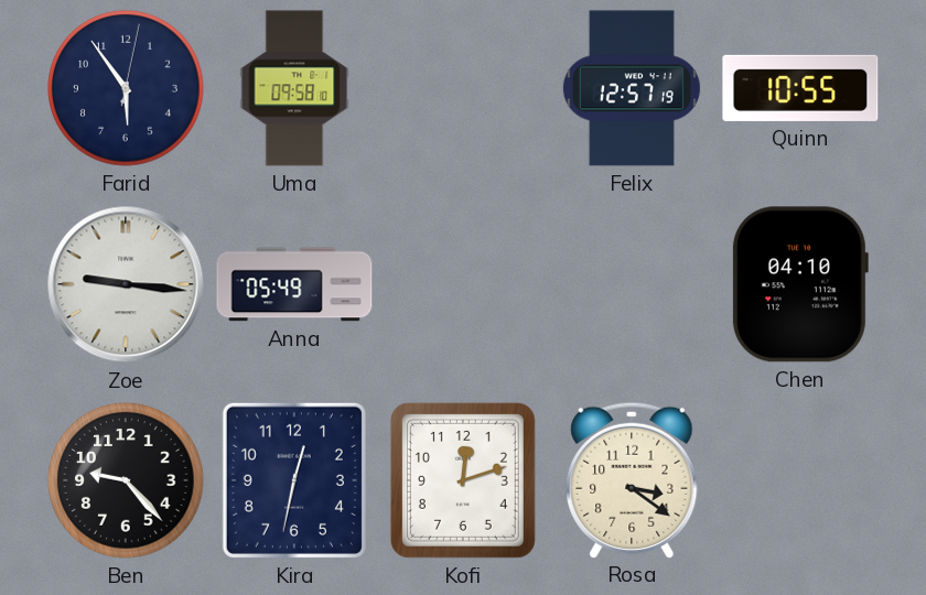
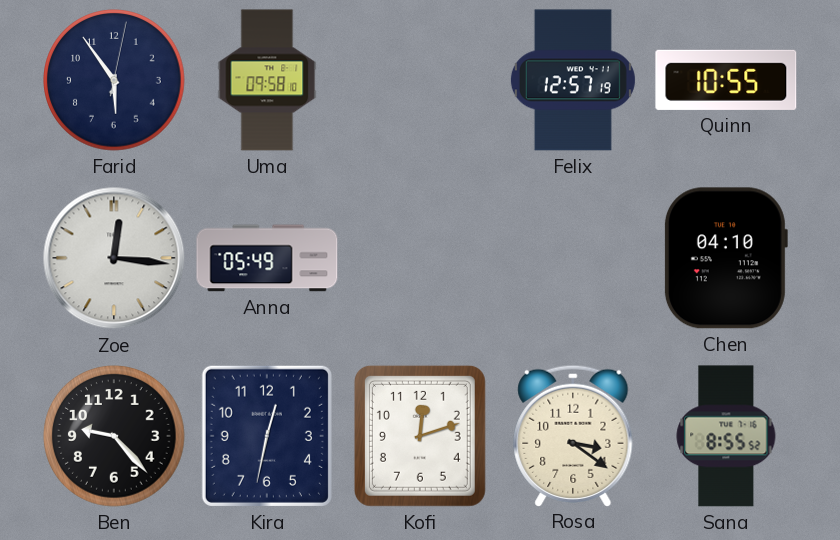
Zoe: 9:16 -> 12:16
Sana: none -> 8:55
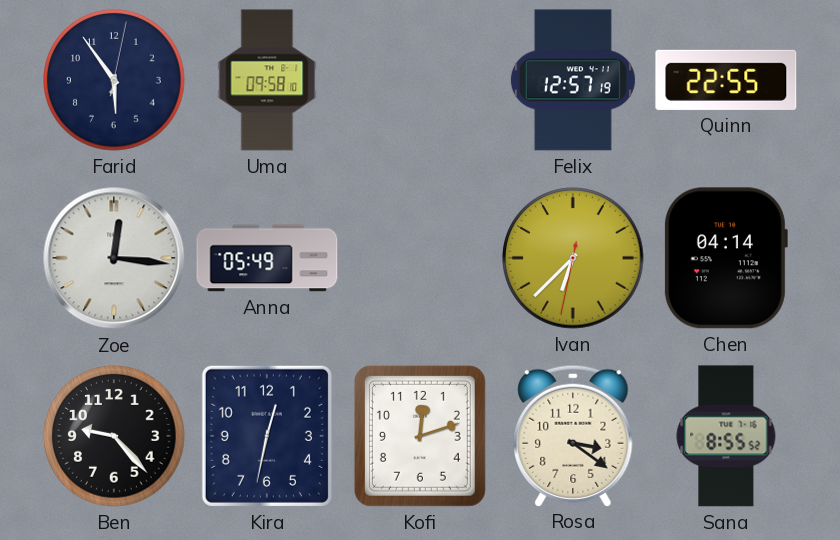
Quinn: 10:55 -> 22:55
Ivan: none -> 6:37
Chen: 04:10 -> 04:14
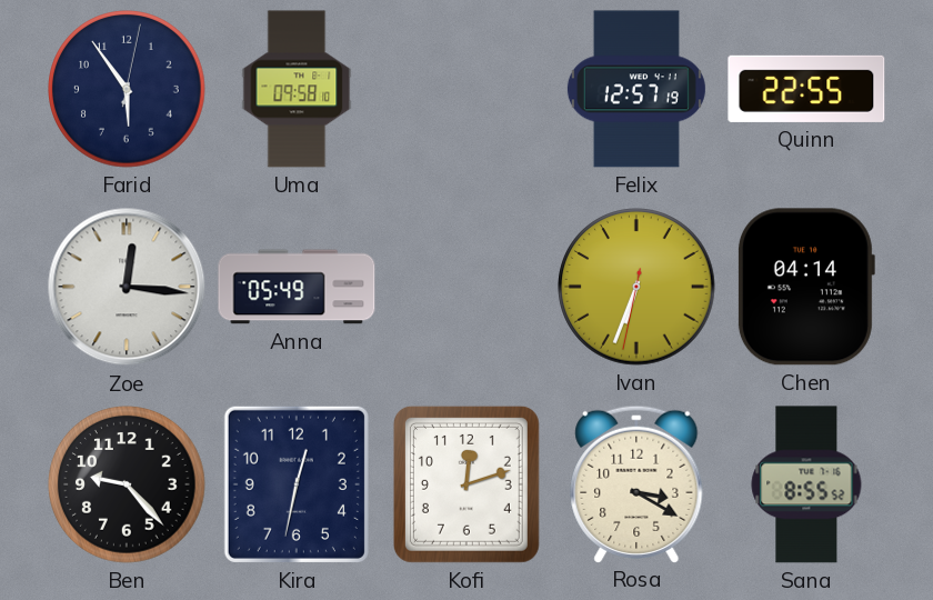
Ivan: 6:37 -> 6:33
Rosa: 3:21 -> 3:20
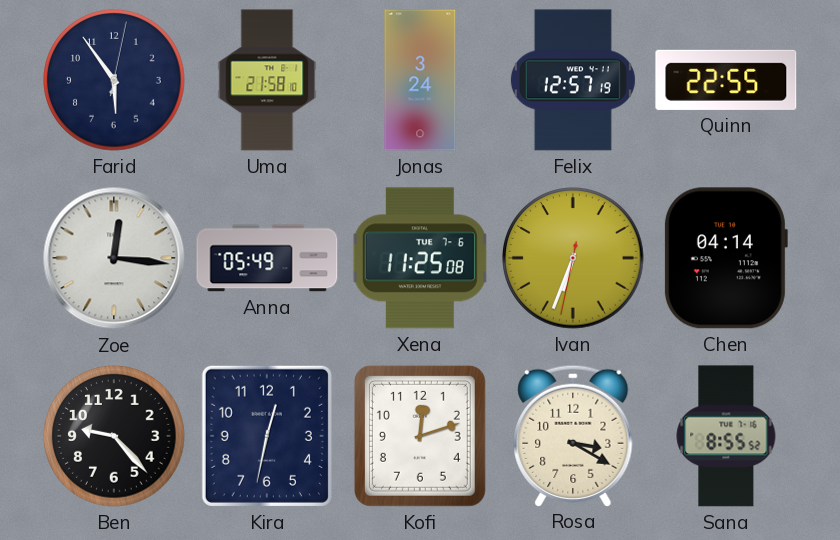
Uma: 09:58 -> 21:58
Jonas: none -> 3:24
Xena: none -> 11:25
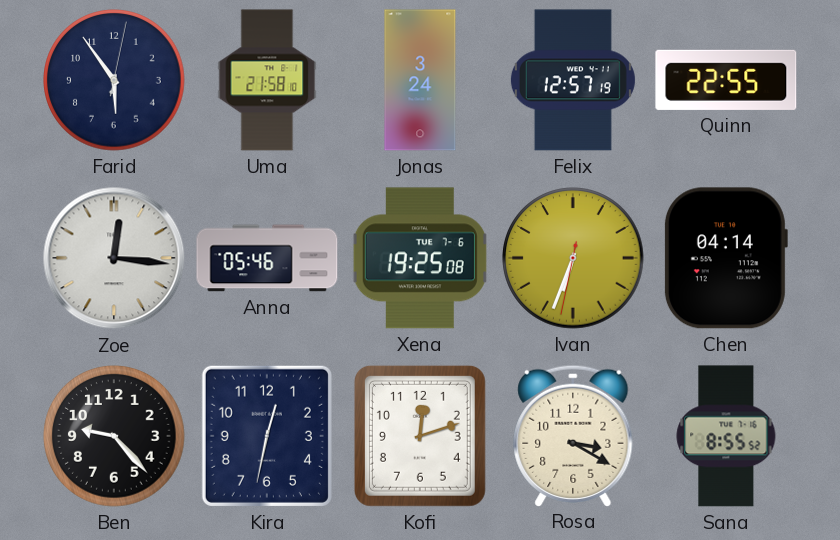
Anna: 05:49 -> 05:46
Xena: 11:25 -> 19:25
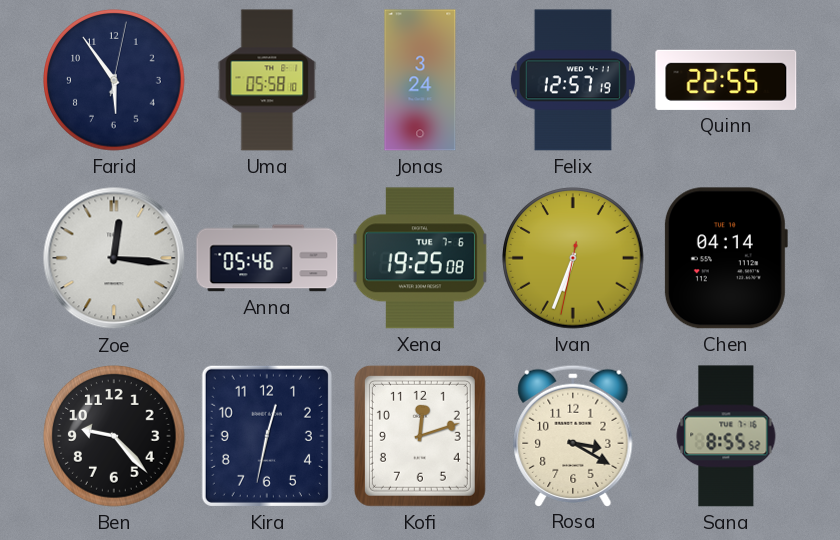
Uma: 21:58 -> 05:58
